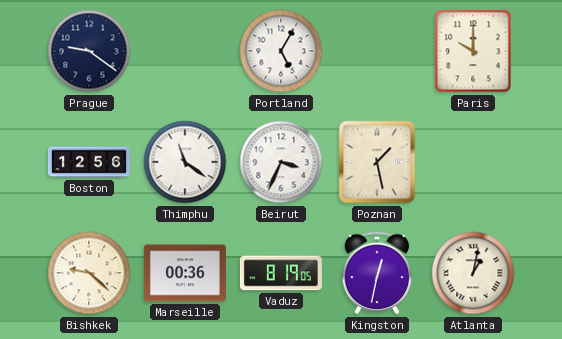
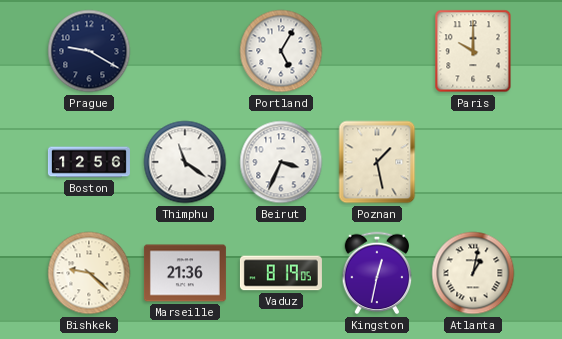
Prague: 9:21 -> 9:20
Marseille: 00:36 -> 21:36
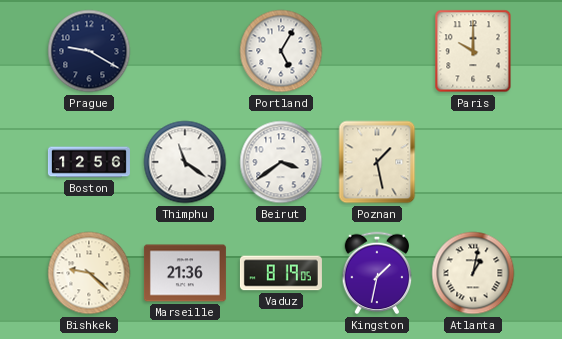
Beirut: 3:34 -> 3:39
Kingston: 12:32 -> 1:32
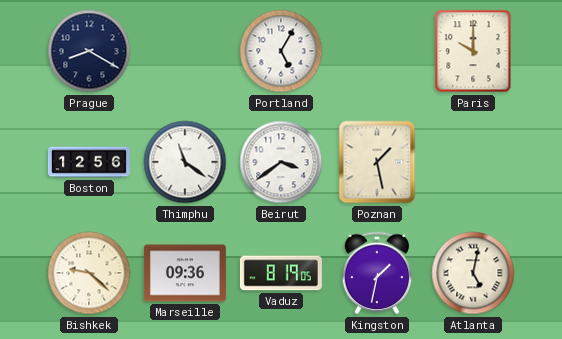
Prague: 9:20 -> 8:20
Marseille: 21:36 -> 09:36
Atlanta: 1:02 -> 5:02
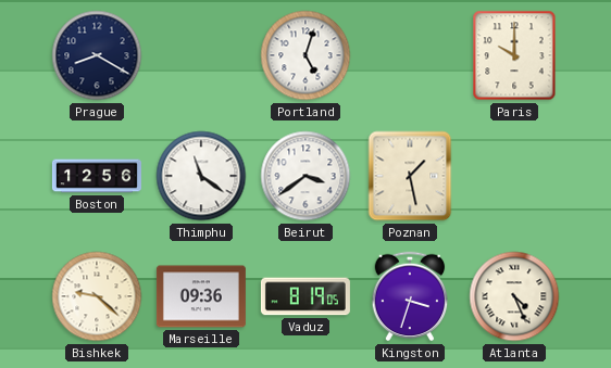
Portland: 5:05 -> 5:03
Kingston: 1:32 -> 3:33
Atlanta: 5:02 -> 4:26
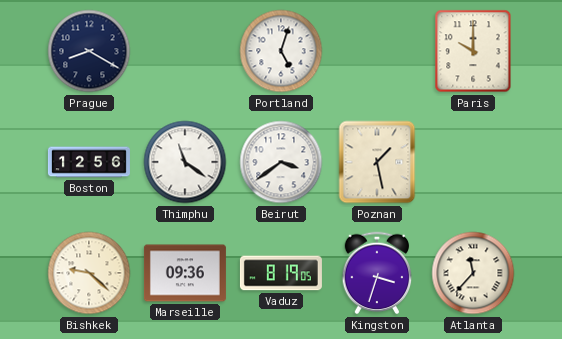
Atlanta: 4:26 -> 11:37
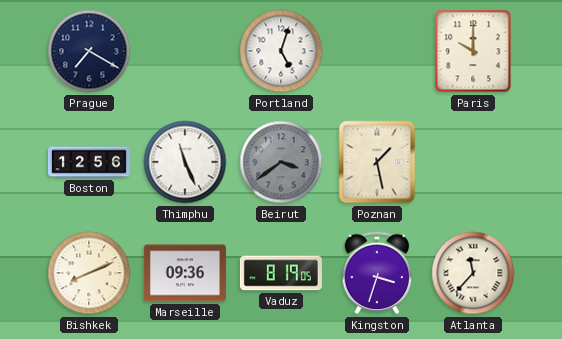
Prague: 8:20 -> 7:20
Thimphu: 11:21 -> 11:26
Beirut dial: white -> grey
Bishkek: 9:22 -> 8:11
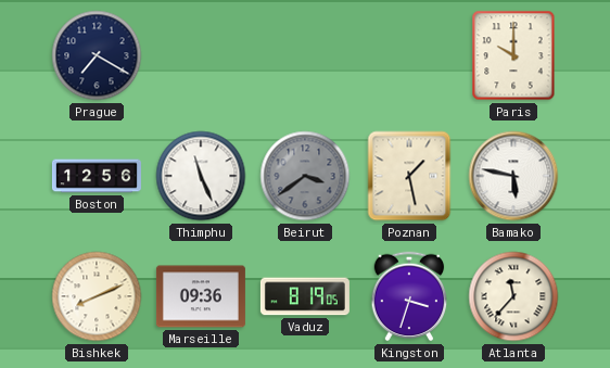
Portland: 5:03 -> none
Bamako: none -> 5:47
